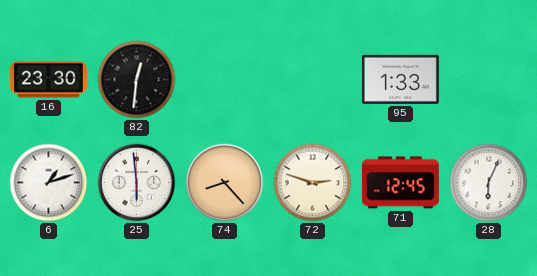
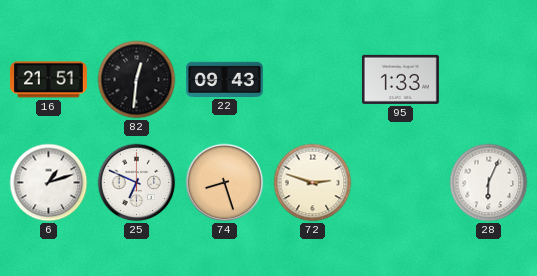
16: 23:30 -> 21:51
22: none -> 09:43
25: 5:59 -> 6:49
74: 8:23 -> 8:27
71: 12:45 -> none
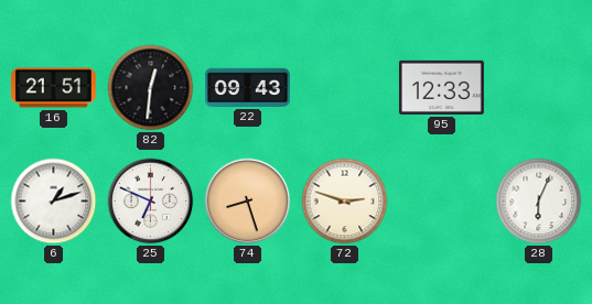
95: 1:33 -> 12:33
